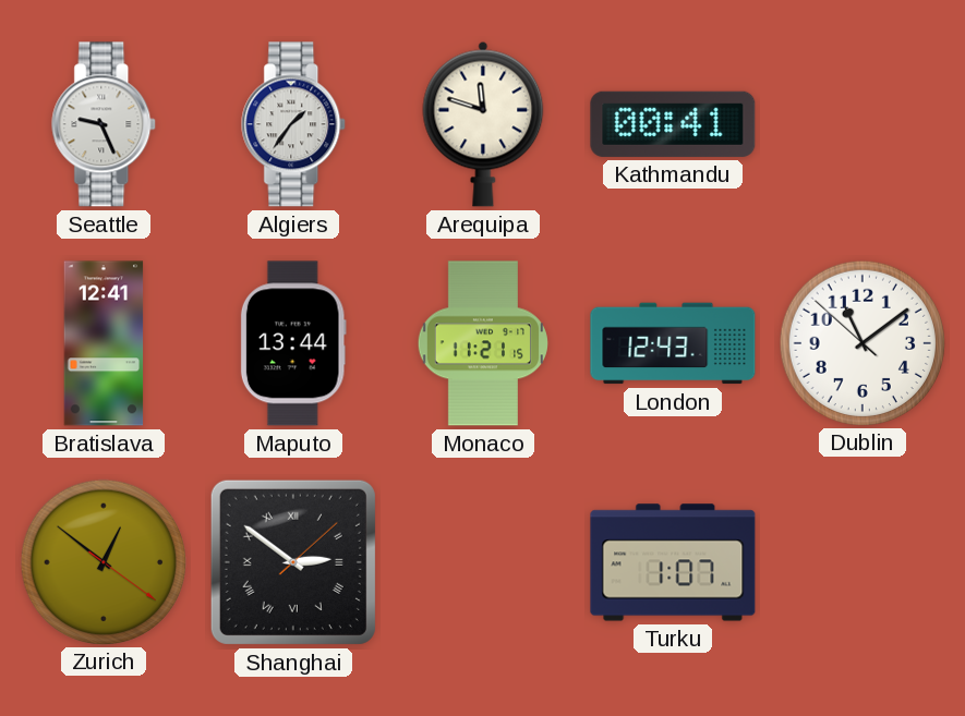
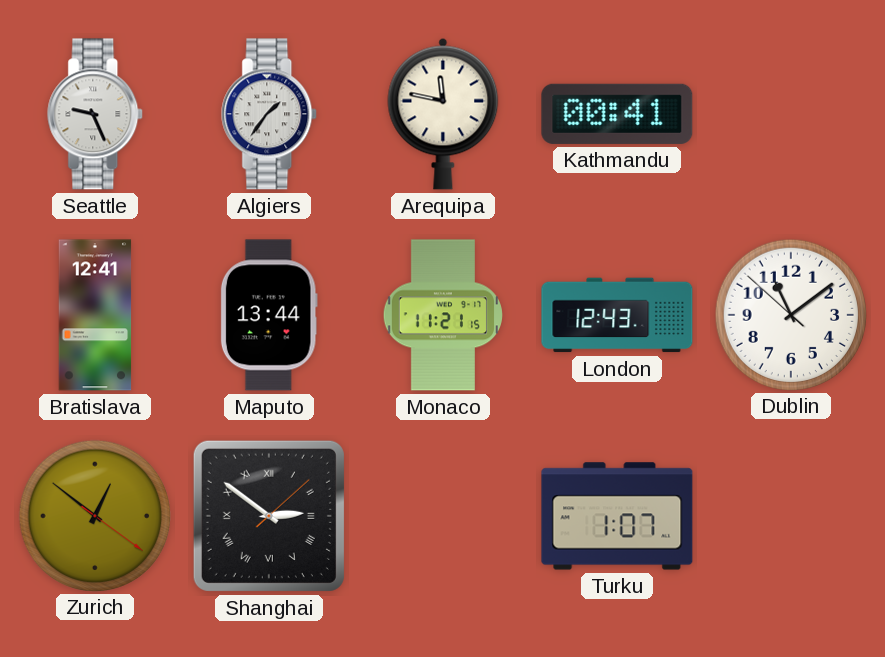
Arequipa: 11:48 -> 11:47
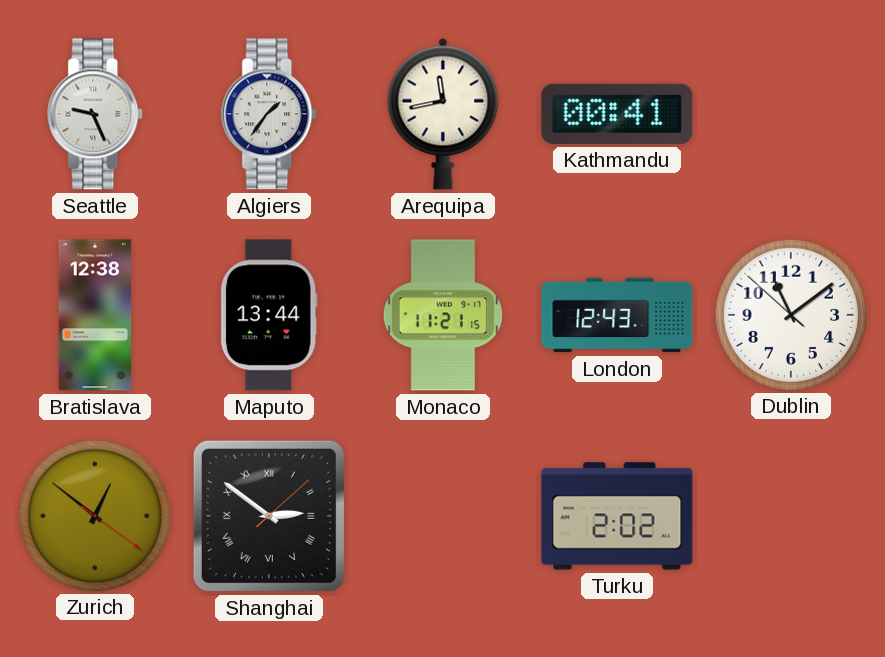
Arequipa: 11:47 -> 11:43
Bratislava: 12:41 -> 12:38
Turku: 1:07 -> 2:02
